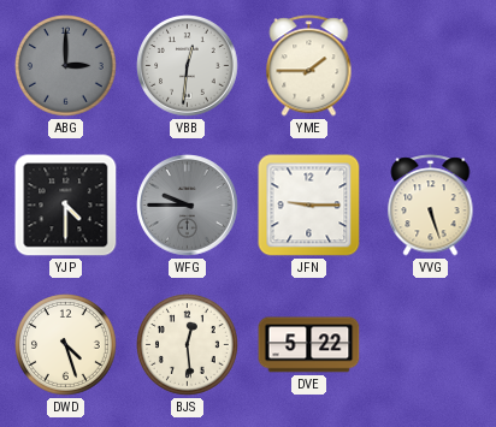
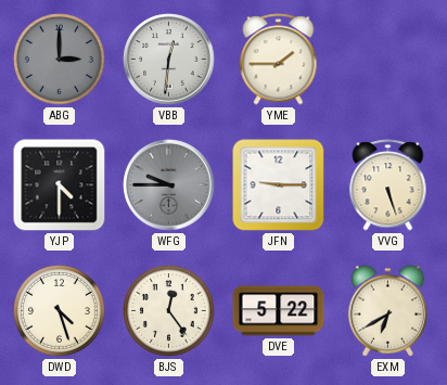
BJS: 12:29 -> 12:24
EXM: none -> 6:40
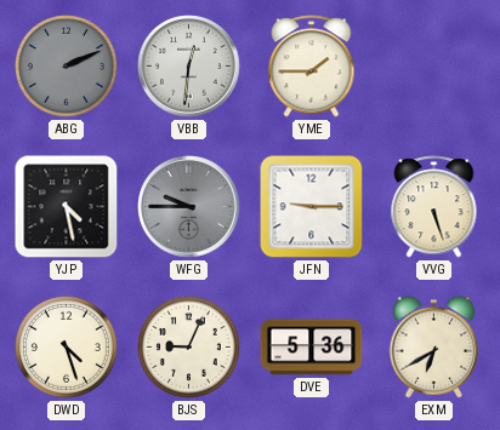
ABG: 3:00 -> 2:11
YJP: 4:30 -> 4:28
BJS: 12:24 -> 9:04
DVE: 5:22 -> 5:36
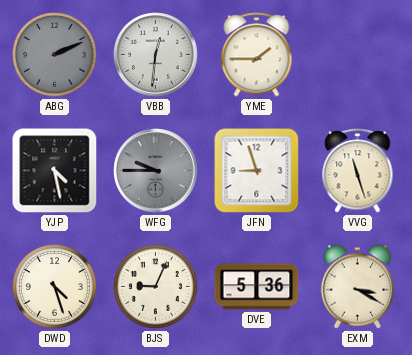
JFN: 9:15 -> 8:57
VVG: 5:27 -> 11:27
EXM: 6:40 -> 3:20
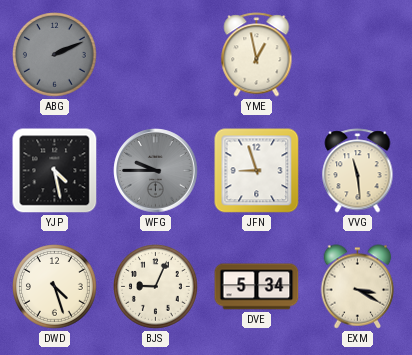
VBB: 12:31 -> none
YME: 1:45 -> 12:58
VVG: 11:27 -> 11:29
DVE: 5:36 -> 5:34
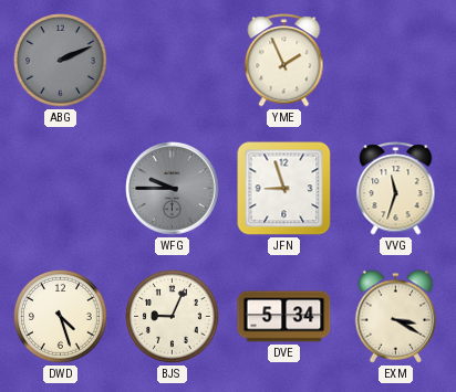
YME: 12:58 -> 1:56
YJP: 4:28 -> none
VVG: 11:29 -> 11:33
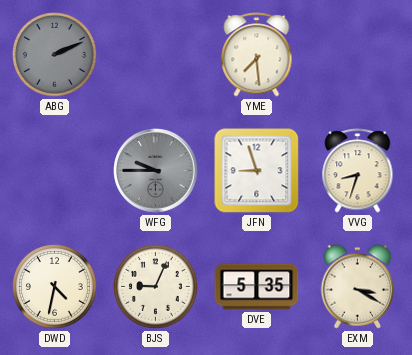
YME: 1:56 -> 7:29
VVG: 11:33 -> 8:33
DWD: 4:27 -> 4:32
DVE: 5:34 -> 5:35
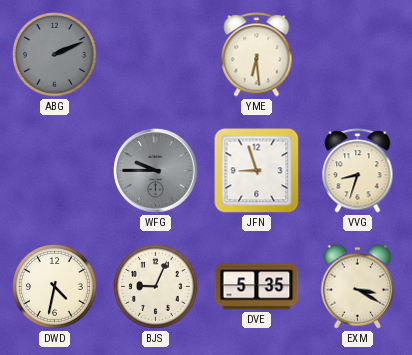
YME: 7:29 -> 6:29
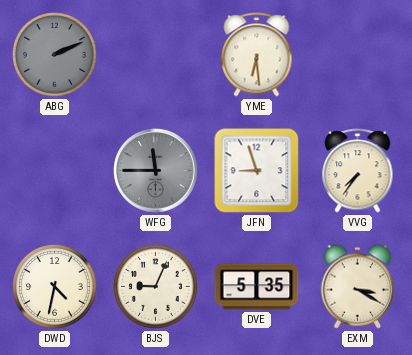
WFG: 9:45 -> 11:45
VVG: 8:33 -> 7:36
